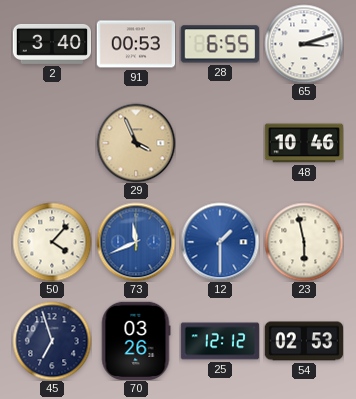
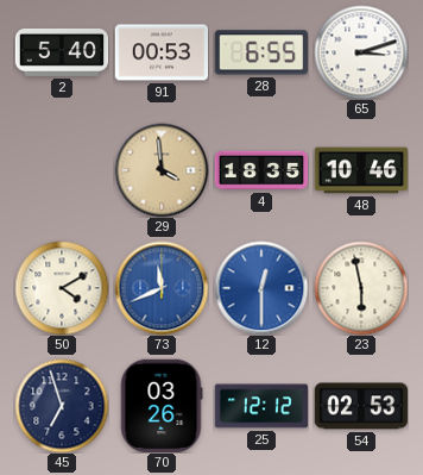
2: 3:40 -> 5:40
29: 3:56 -> 3:59
4: none -> 18:35
50: 4:07 -> 4:10
12: 1:30 -> 12:30
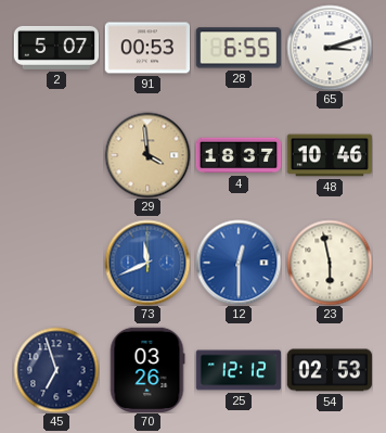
2: 5:40 -> 5:07
4: 18:35 -> 18:37
50: 4:10 -> none
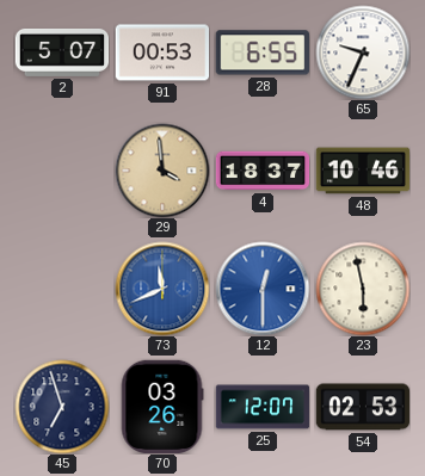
65: 3:12 -> 9:34
25: 12:12 -> 12:07
